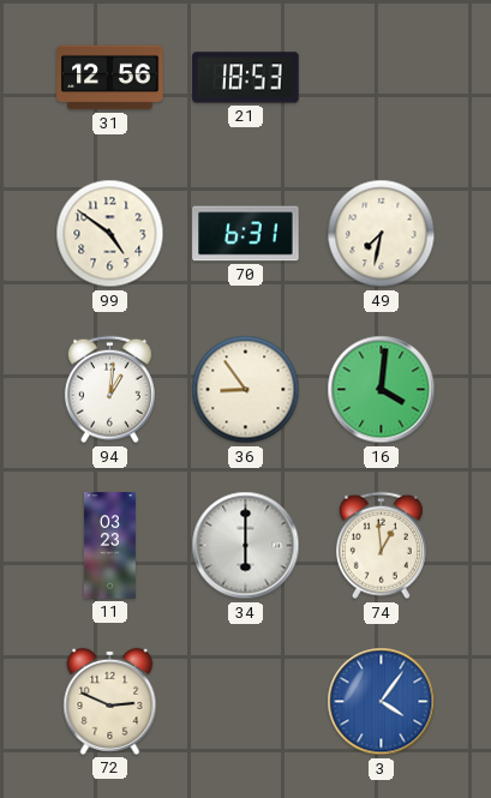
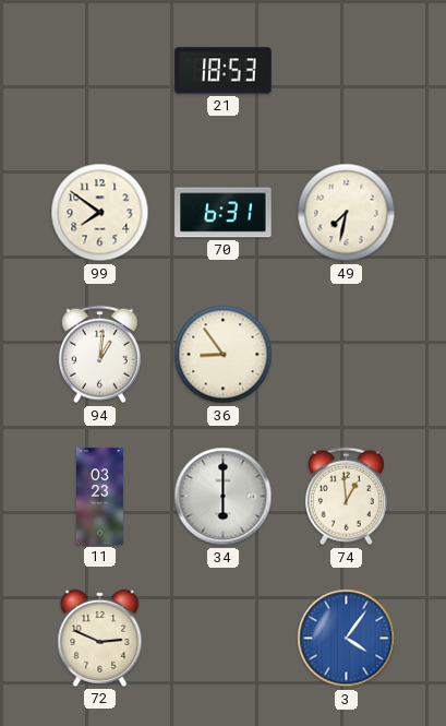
31: 12:56 -> none
99: 4:51 -> 7:51
16: 4:01 -> none
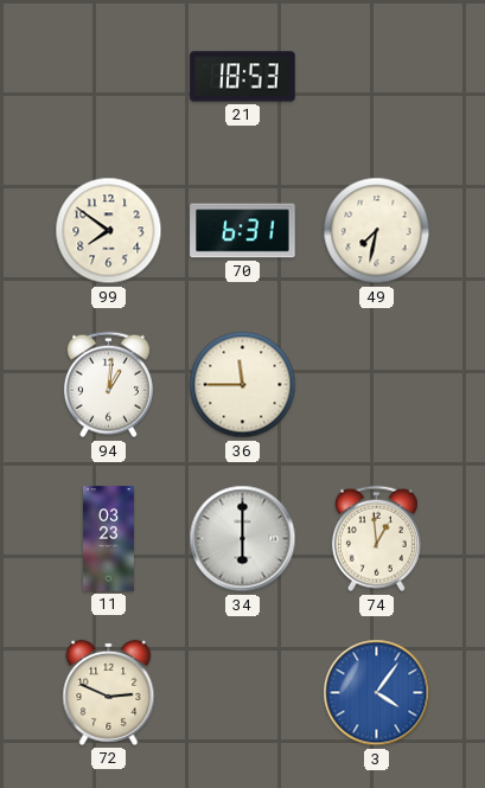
36: 8:54 -> 11:45
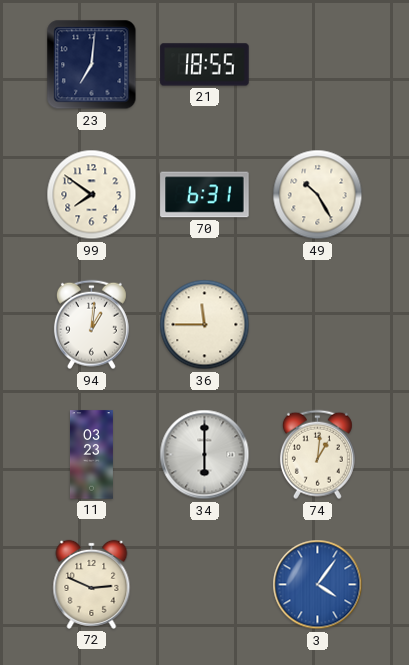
23: none -> 7:01
21: 18:53 -> 18:55
49: 7:32 -> 10:25
74: 12:59 -> 1:01
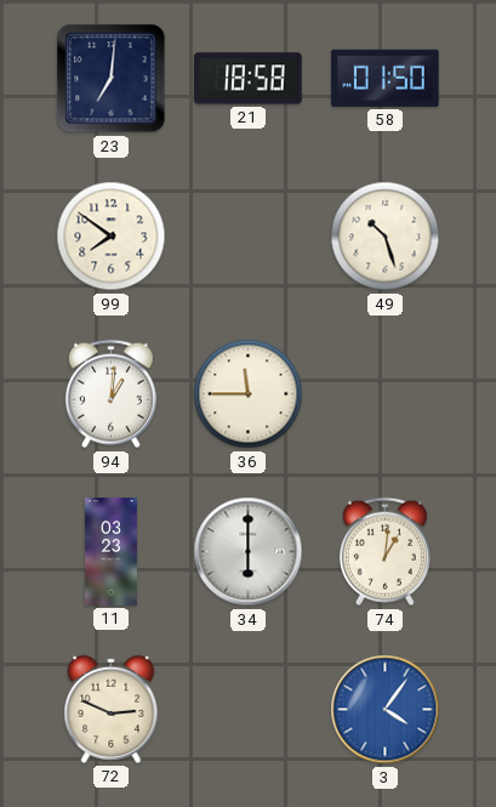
21: 18:55 -> 18:58
58: none -> 01:50
70: 6:31 -> none
49: 10:25 -> 10:27
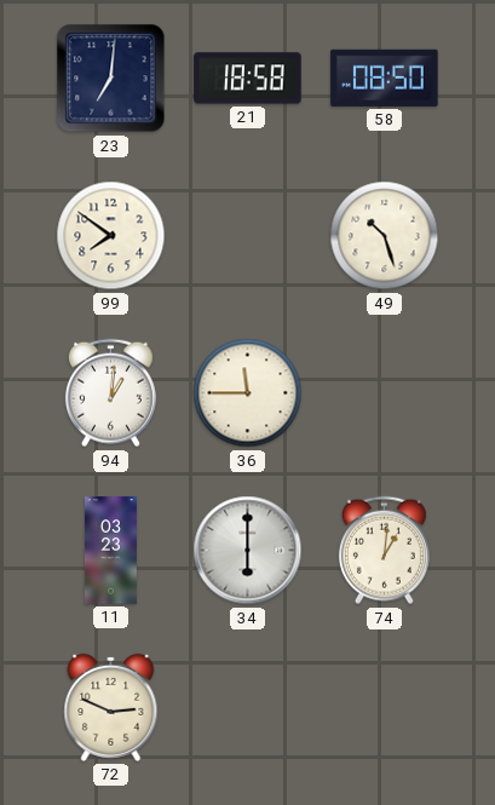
58: 01:50 -> 08:50
3: 4:06 -> none
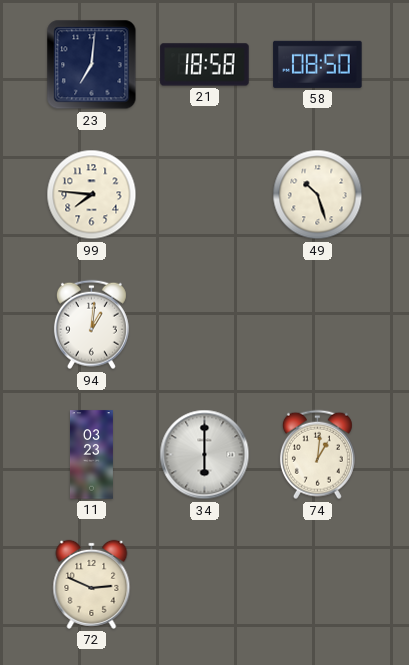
99: 7:51 -> 7:46
36: 11:45 -> none
